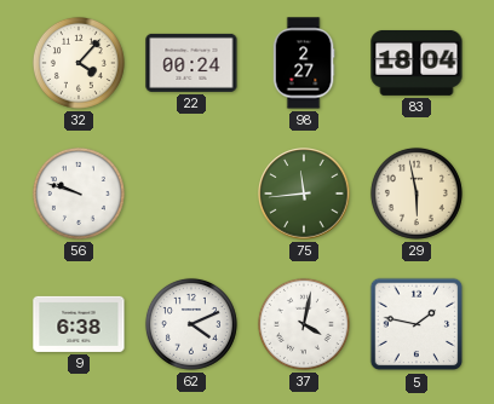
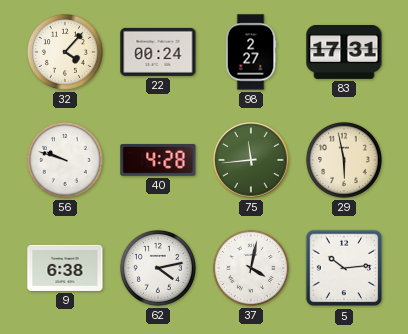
83: 18:04 -> 17:31
40: none -> 4:28
62: 4:11 -> 4:13
5: 1:47 -> 10:14
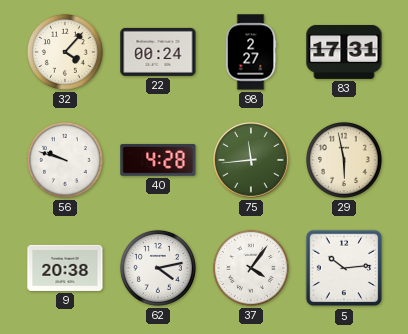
9: 6:38 -> 20:38
37: 4:02 -> 4:06
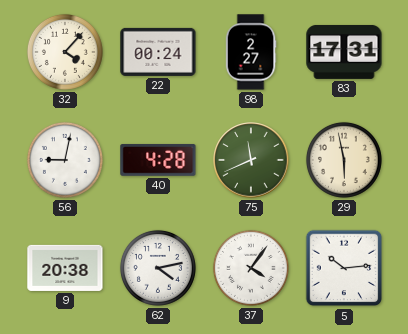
56: 9:48 -> 9:02
75: 11:44 -> 11:41
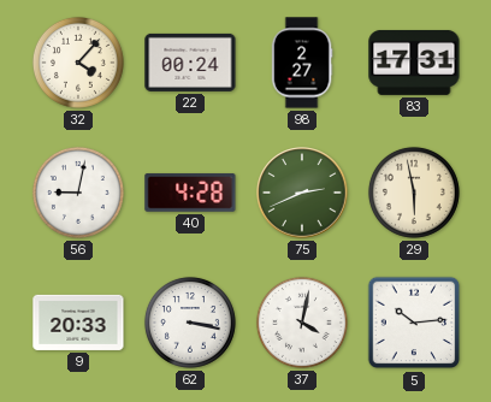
75: 11:41 -> 2:41
9: 20:38 -> 20:33
62: 4:13 -> 3:17
37: 4:06 -> 4:02
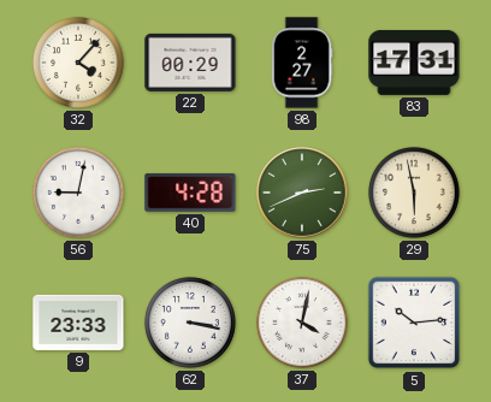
22: 00:24 -> 00:29
9: 20:33 -> 23:33
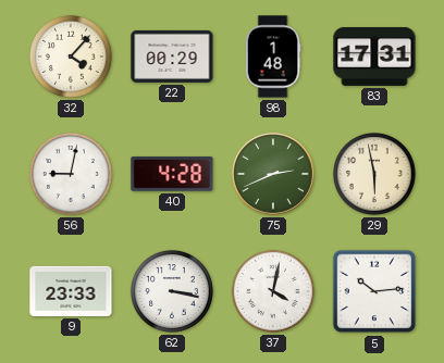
98: 2:27 -> 1:48
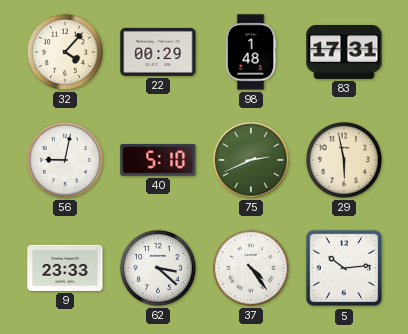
40: 4:28 -> 5:10
62: 3:17 -> 3:22
37: 4:02 -> 4:24
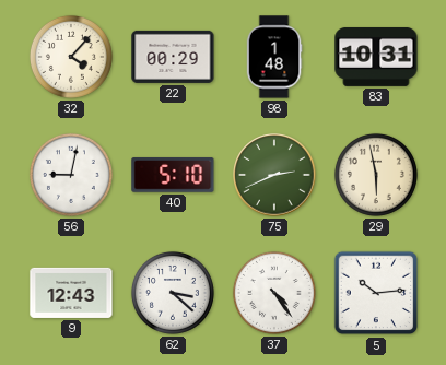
83: 17:31 -> 10:31
9: 23:33 -> 12:43
